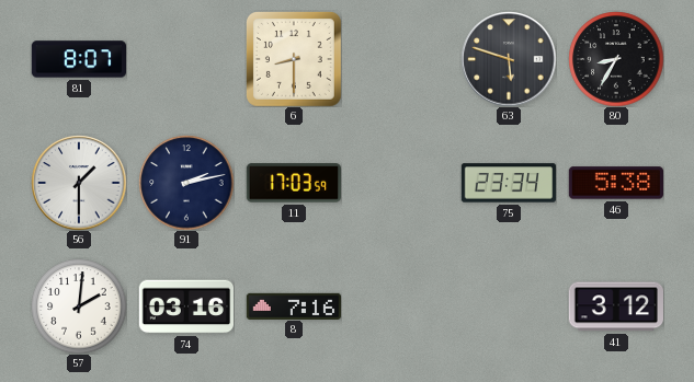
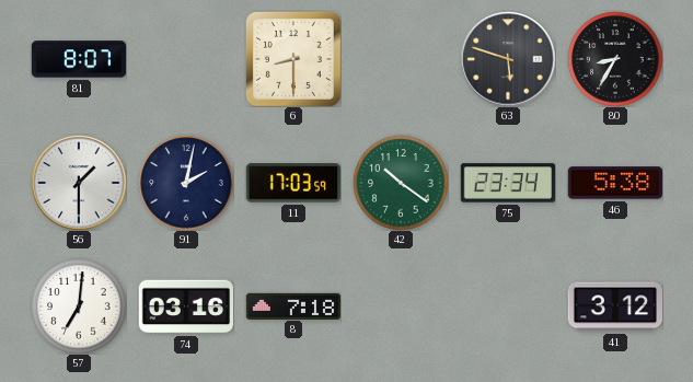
91: 2:13 -> 2:02
42: none -> 10:21
57: 2:01 -> 7:01
8: 7:16 -> 7:18
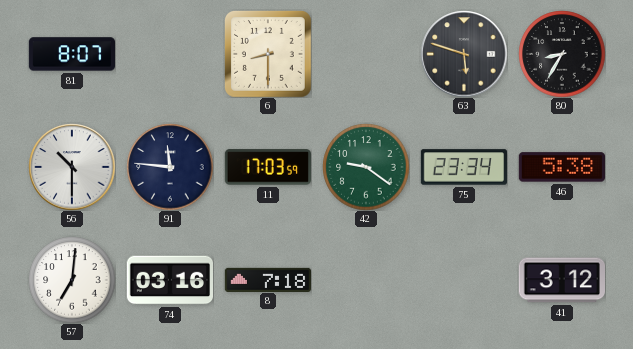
56: 1:30 -> 10:30
91: 2:02 -> 11:46
42: 10:21 -> 9:21
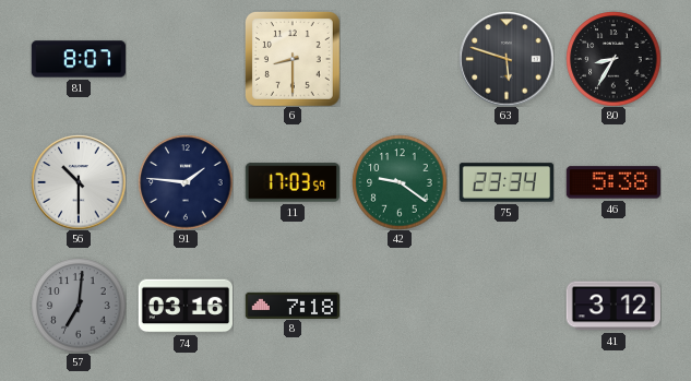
91: 11:46 -> 1:46
57 dial: white -> grey
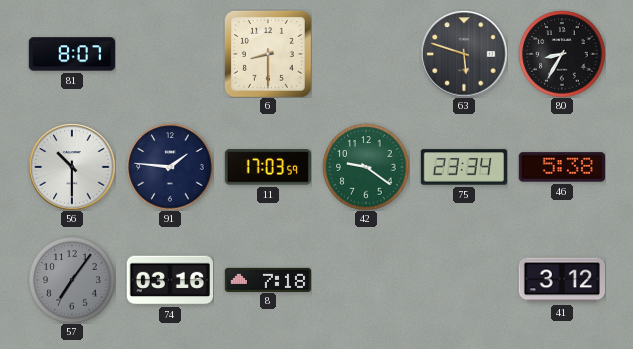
57: 7:01 -> 7:06
